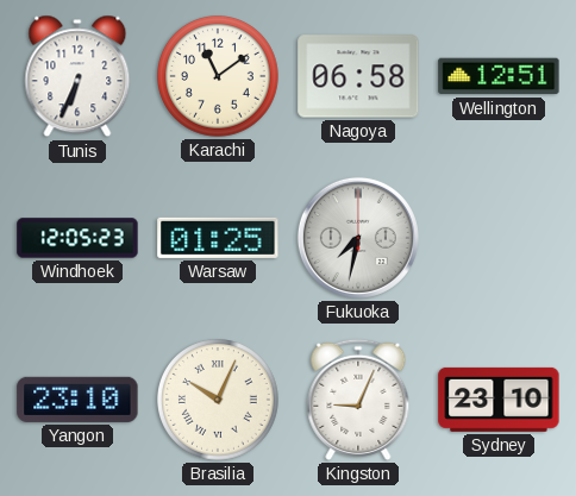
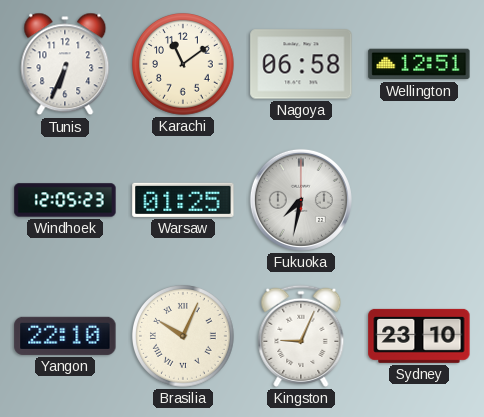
Yangon: 23:10 -> 22:10
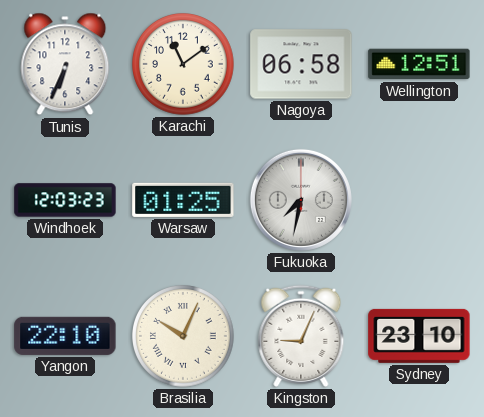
Windhoek: 12:05 -> 12:03
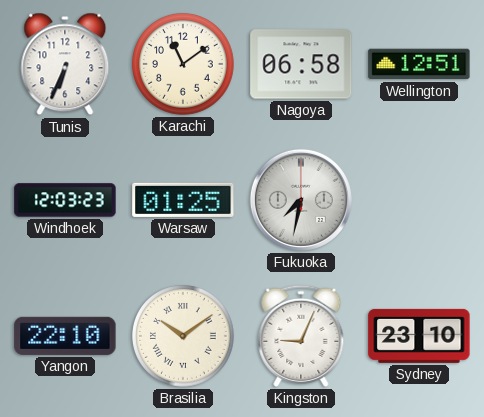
Brasilia: 10:04 -> 10:09
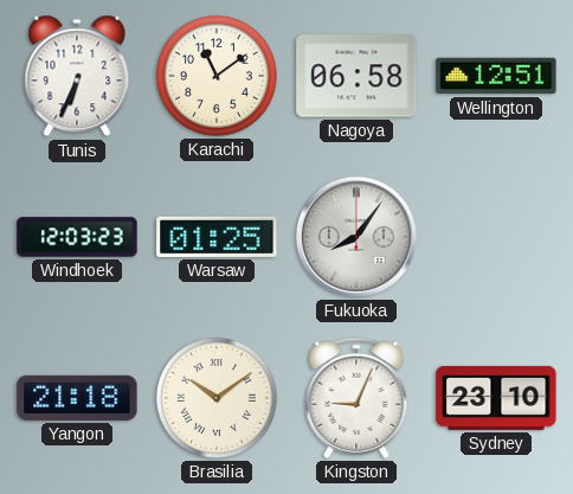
Fukuoka: 7:32 -> 8:06
Yangon: 22:10 -> 21:18
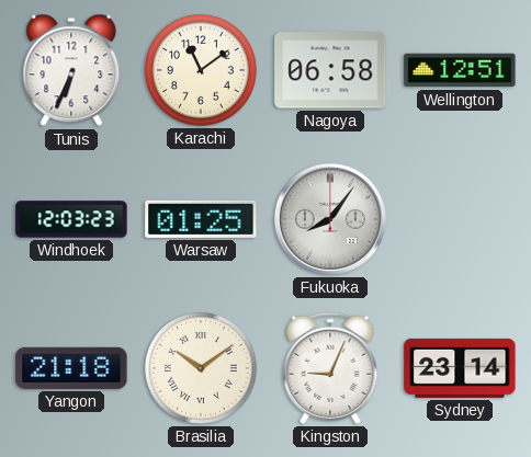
Sydney: 23:10 -> 23:14
